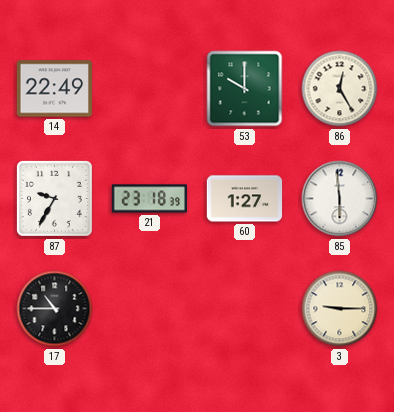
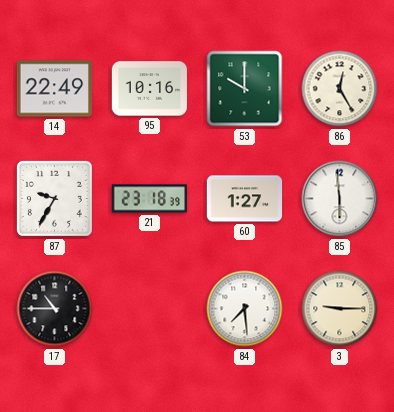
95: none -> 10:16
84: none -> 7:29
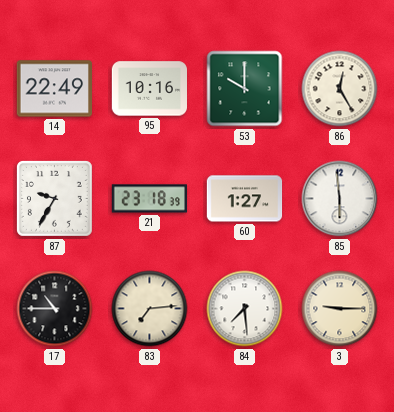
83: none -> 7:14
